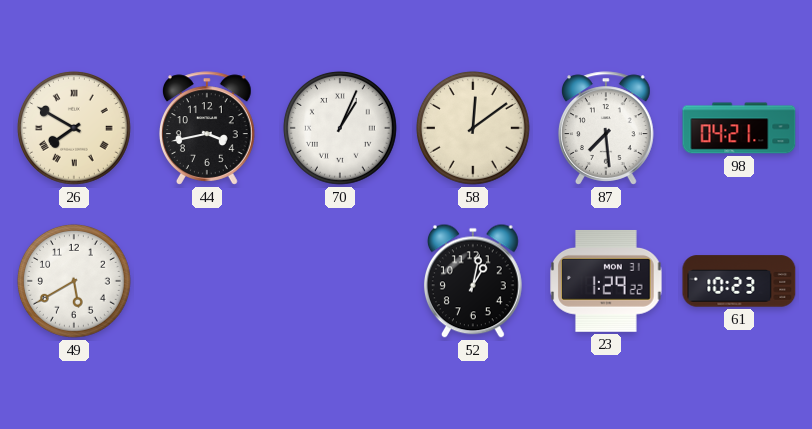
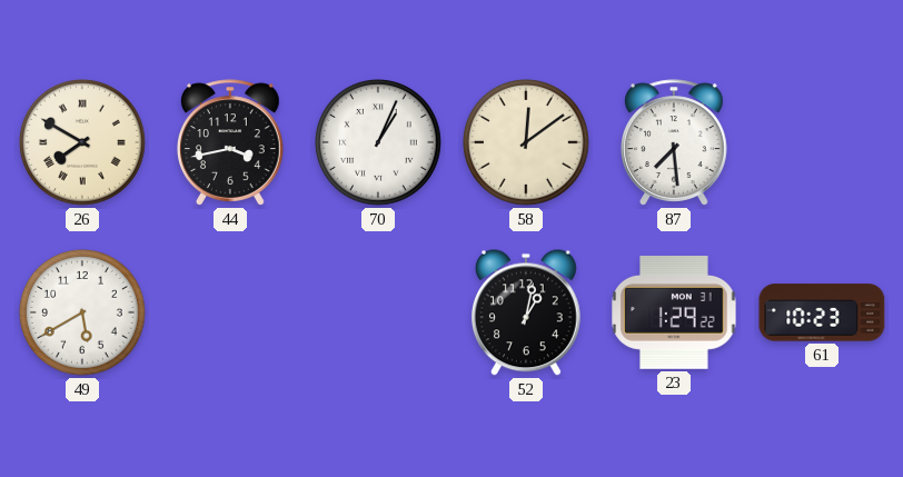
98: 04:21 -> none
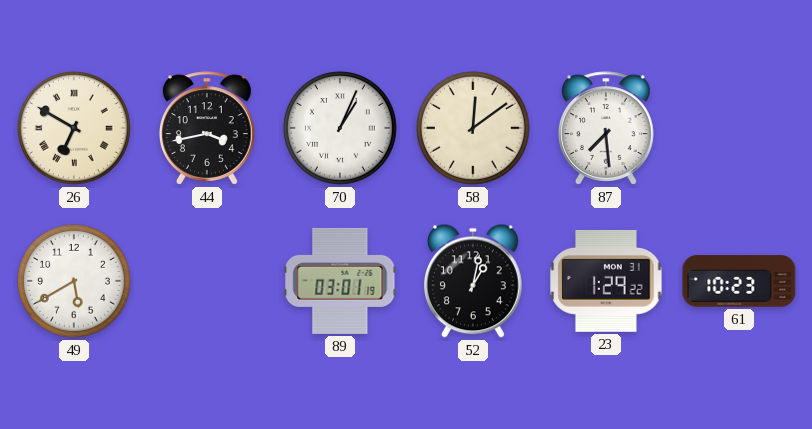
26: 7:50 -> 6:50
89: none -> 03:01
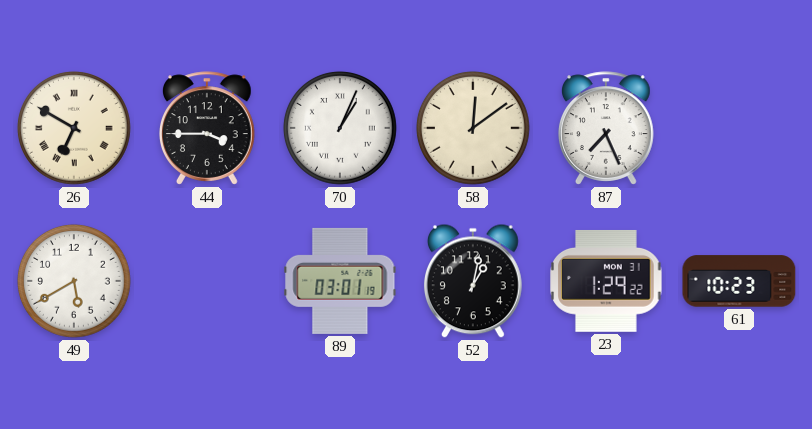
44: 3:43 -> 3:45
87: 7:29 -> 7:26
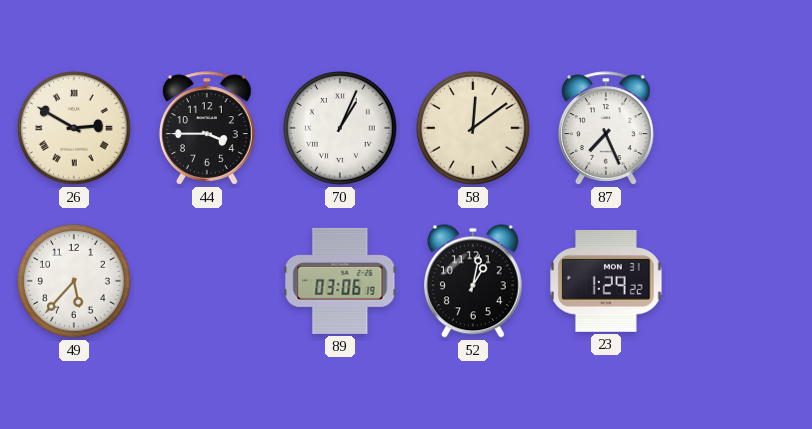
26: 6:50 -> 2:50
49: 5:40 -> 5:37
89: 03:01 -> 03:06
61: 10:23 -> none
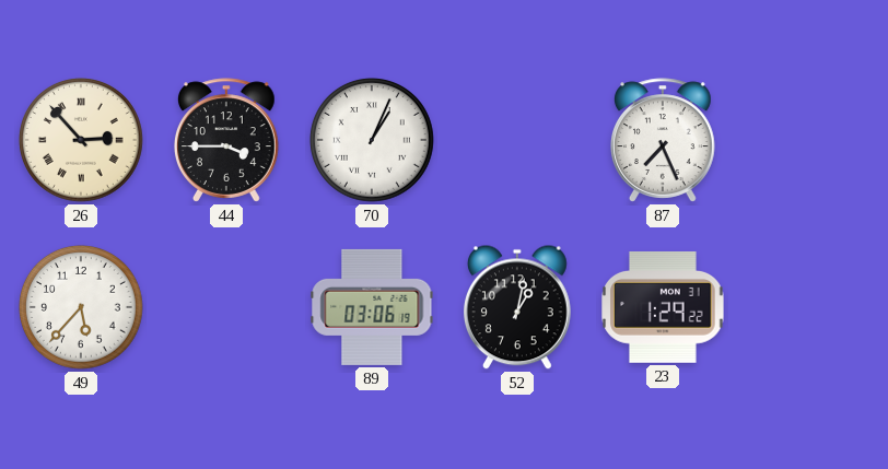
26: 2:50 -> 2:53
58: 12:09 -> none
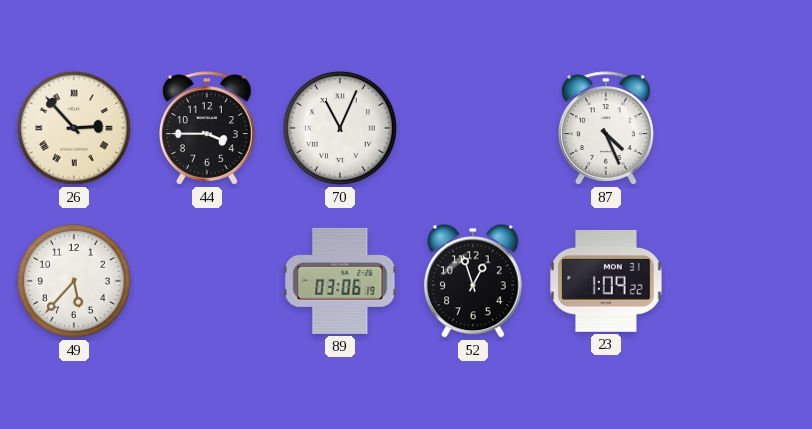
70: 1:04 -> 11:04
87: 7:26 -> 4:26
52: 1:02 -> 12:57
23: 1:29 -> 1:09
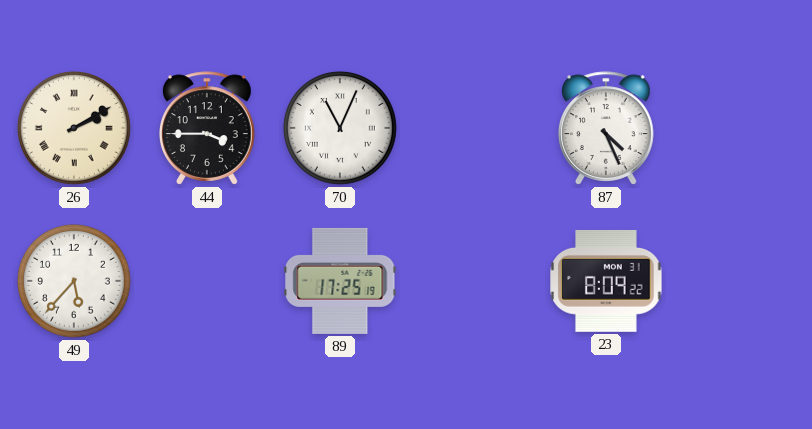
26: 2:53 -> 2:10
89: 03:06 -> 17:25
52: 12:57 -> none
23: 1:09 -> 8:09
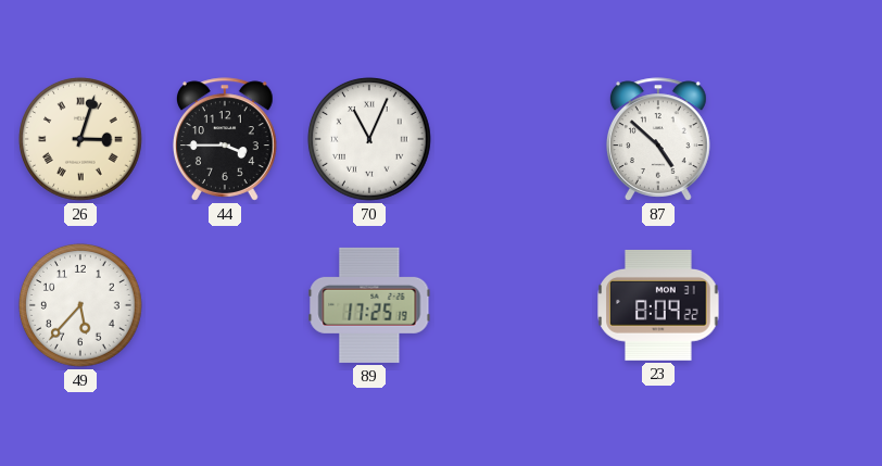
26: 2:10 -> 3:03
87: 4:26 -> 4:52
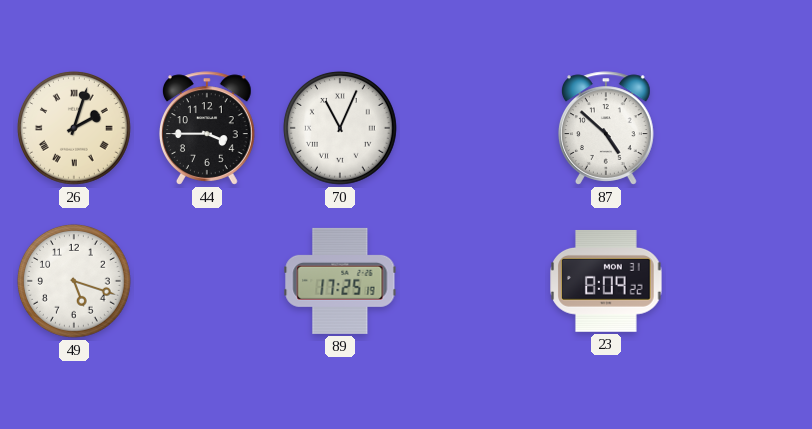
26: 3:03 -> 2:03
49: 5:37 -> 5:18
